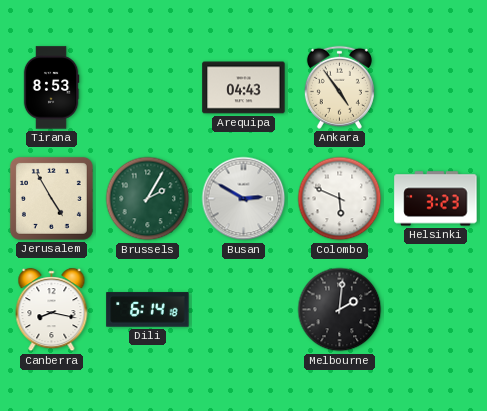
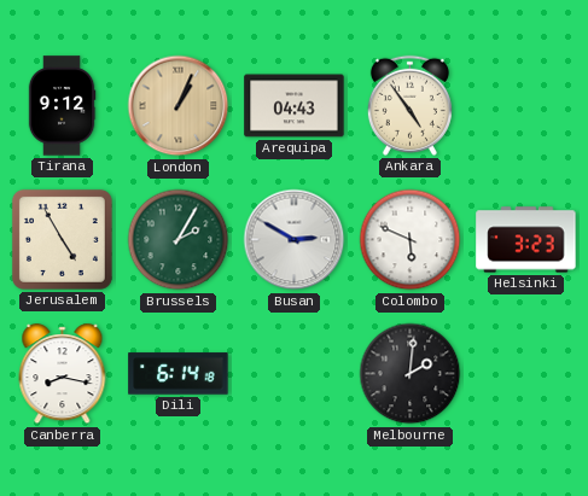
Tirana: 8:53 -> 9:12
London: none -> 1:04
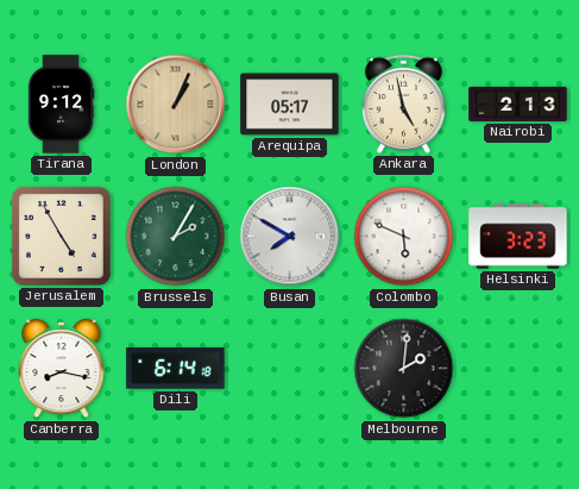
Arequipa: 04:43 -> 05:17
Ankara: 4:54 -> 4:58
Nairobi: none -> 2:13
Busan: 2:50 -> 7:50
